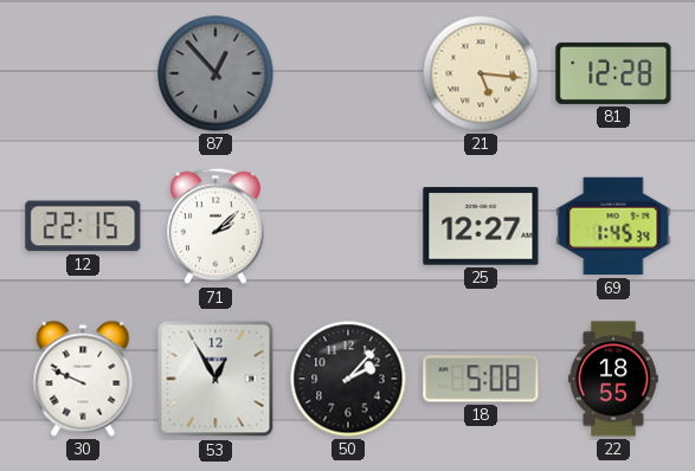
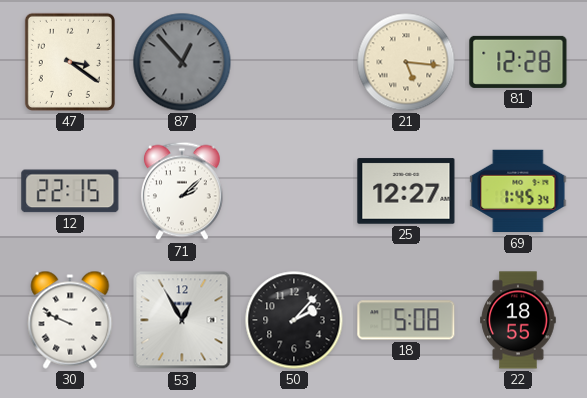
47: none -> 3:21
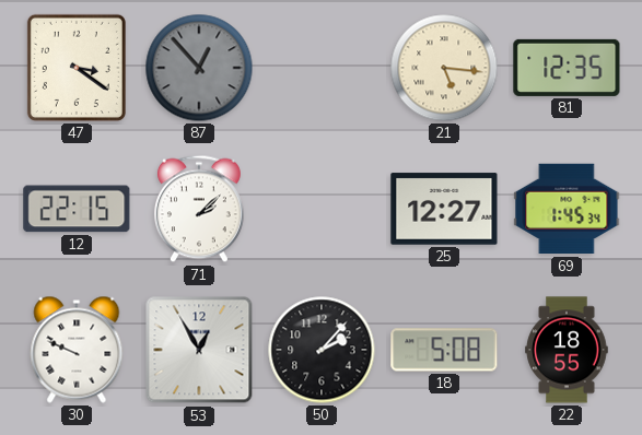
81: 12:28 -> 12:35
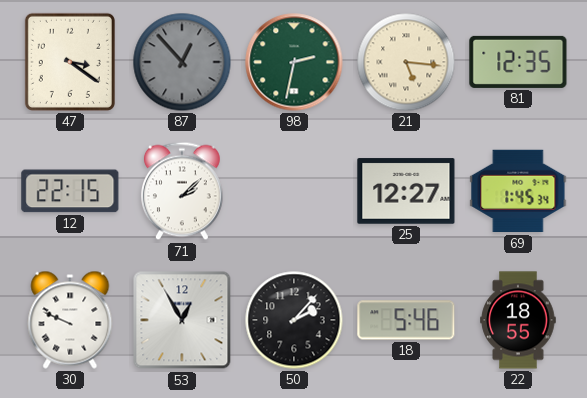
98: none -> 2:32
18: 5:08 -> 5:46
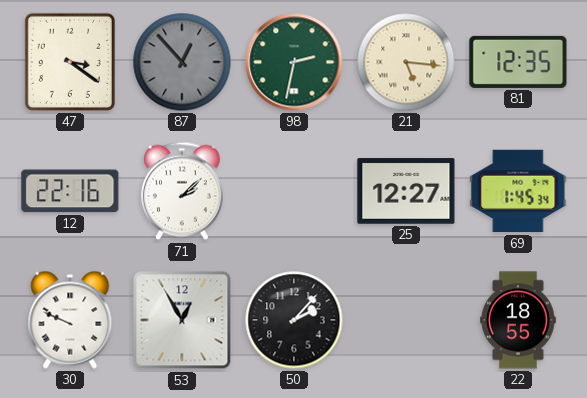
12: 22:15 -> 22:16
18: 5:46 -> none
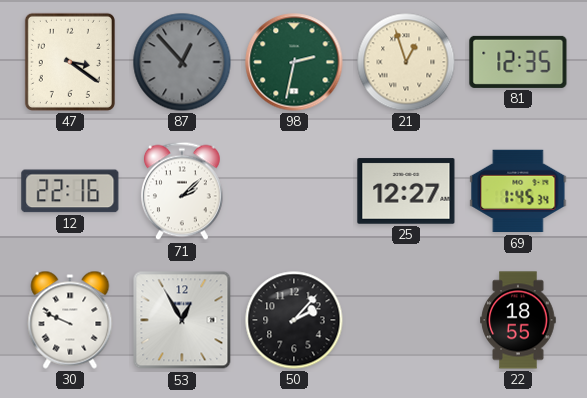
21: 5:16 -> 12:57
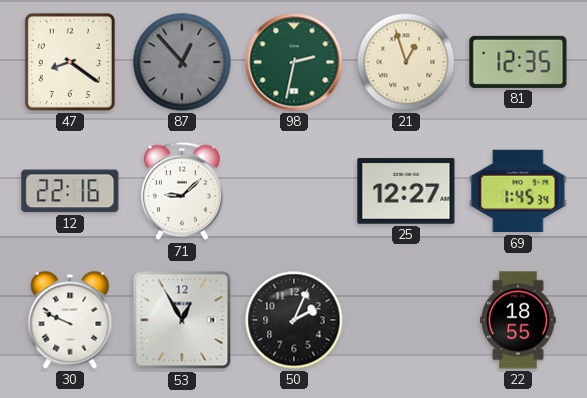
47: 3:21 -> 8:21
71: 2:08 -> 9:08
50: 2:07 -> 2:04
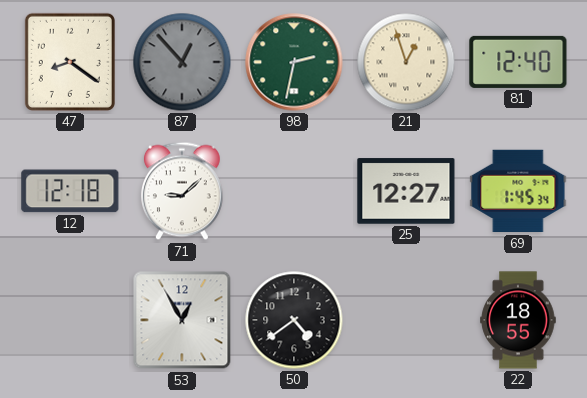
81: 12:35 -> 12:40
12: 22:16 -> 12:18
30: 9:49 -> none
50: 2:04 -> 4:39
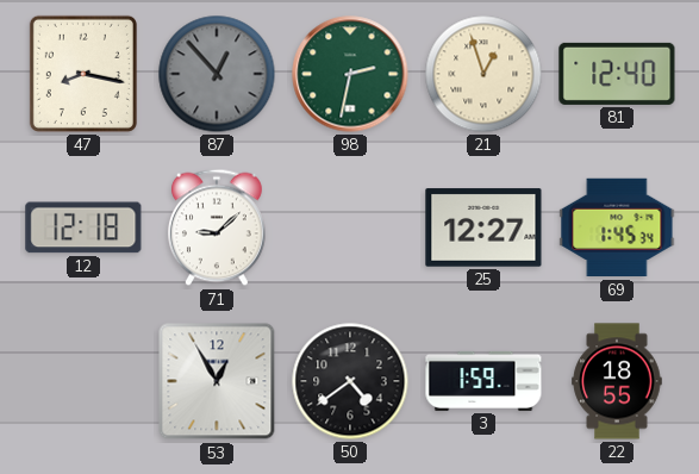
47: 8:21 -> 8:17
3: none -> 1:59
